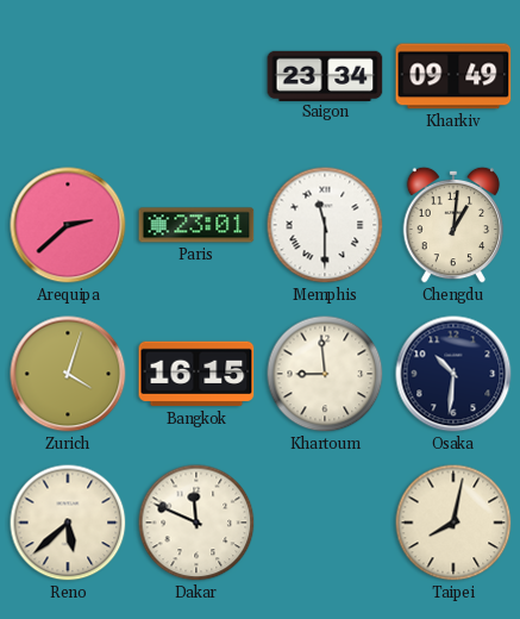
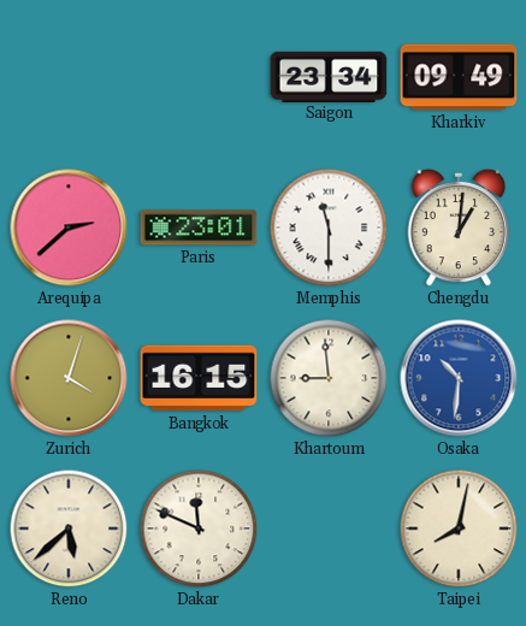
Osaka dial: navy -> blue
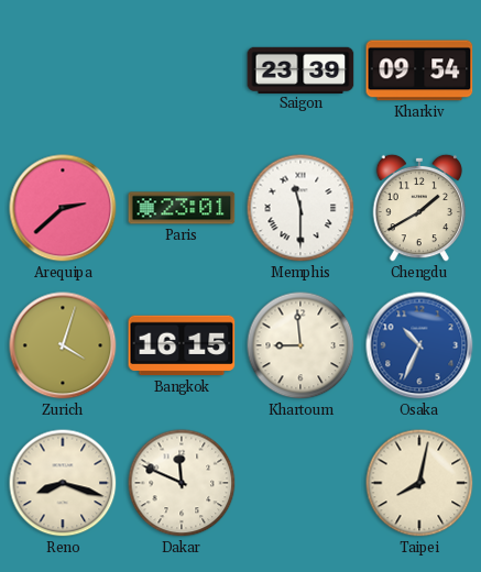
Saigon: 23:34 -> 23:39
Kharkiv: 09:49 -> 09:54
Chengdu: 1:01 -> 1:40
Osaka: 10:31 -> 10:34
Reno: 5:38 -> 8:18
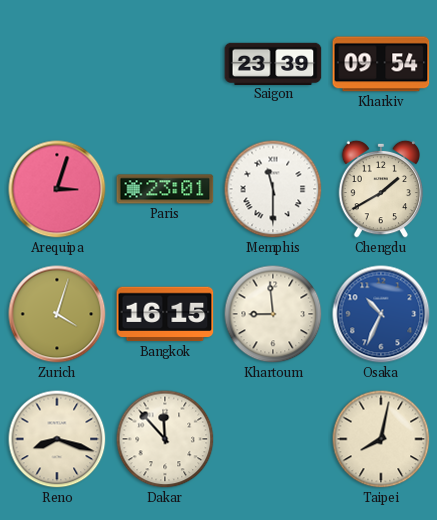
Arequipa: 2:38 -> 3:03
Dakar: 11:49 -> 11:53
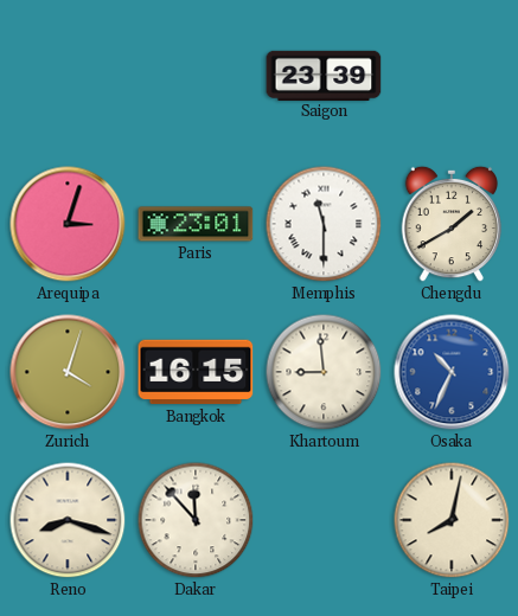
Kharkiv: 09:54 -> none
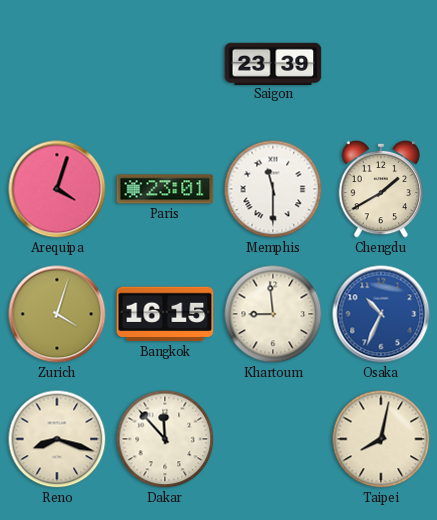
Arequipa: 3:03 -> 4:03
